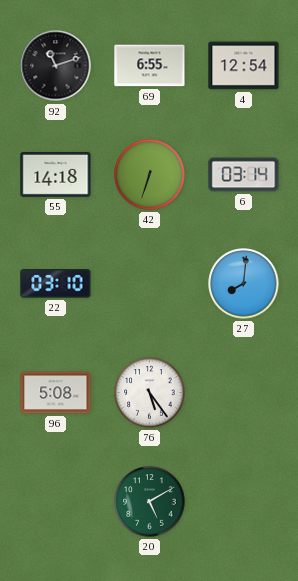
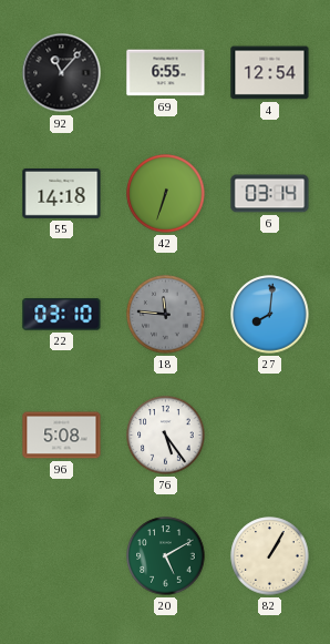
92: 11:12 -> 11:07
18: none -> 11:46
82: none -> 1:05
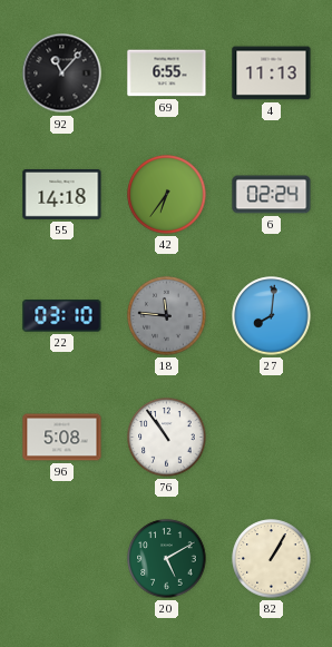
4: 12:54 -> 11:13
42: 6:33 -> 6:36
6: 03:14 -> 02:24
76: 5:24 -> 10:54
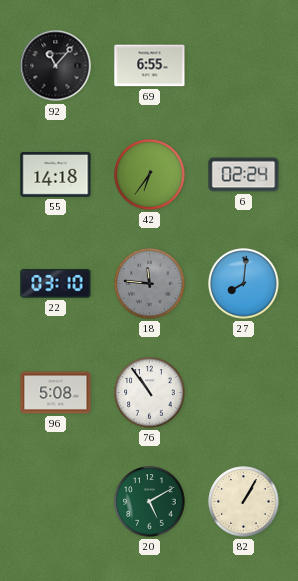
4: 11:13 -> none
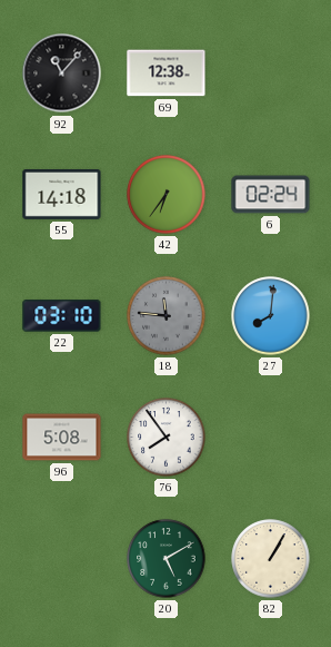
69: 6:55 -> 12:38
76: 10:54 -> 7:54
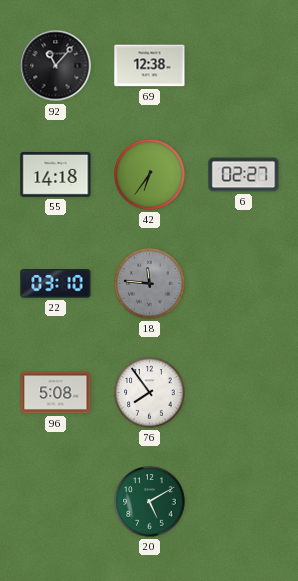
6: 02:24 -> 02:27
27: 8:01 -> none
82: 1:05 -> none
